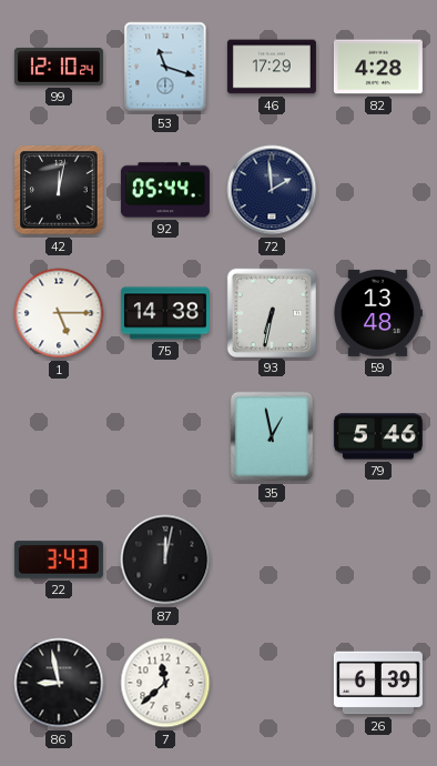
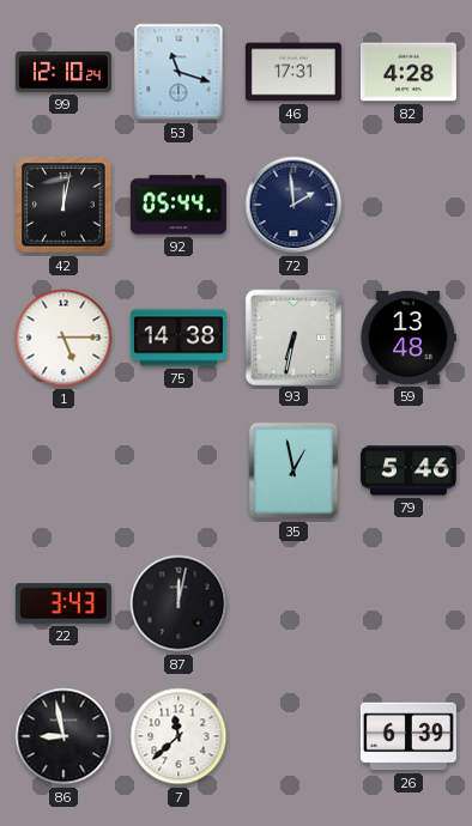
46: 17:29 -> 17:31
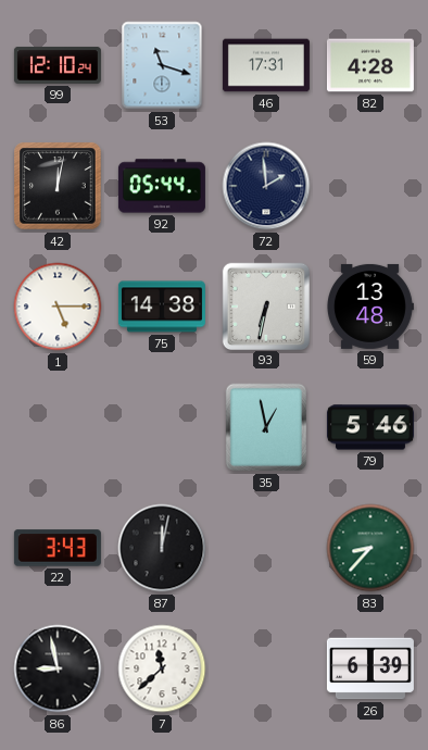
83: none -> 8:37
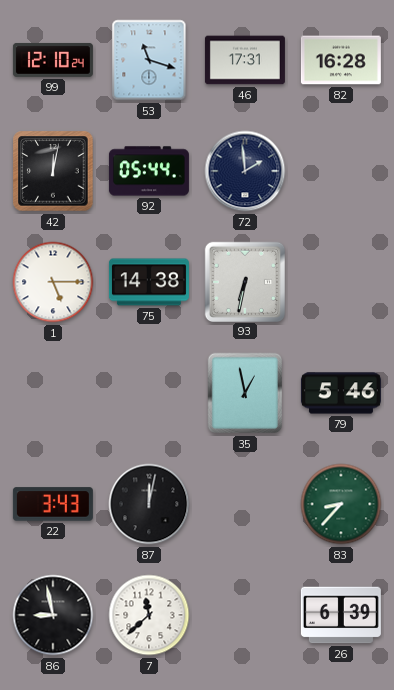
82: 4:28 -> 16:28
59: 13:48 -> none
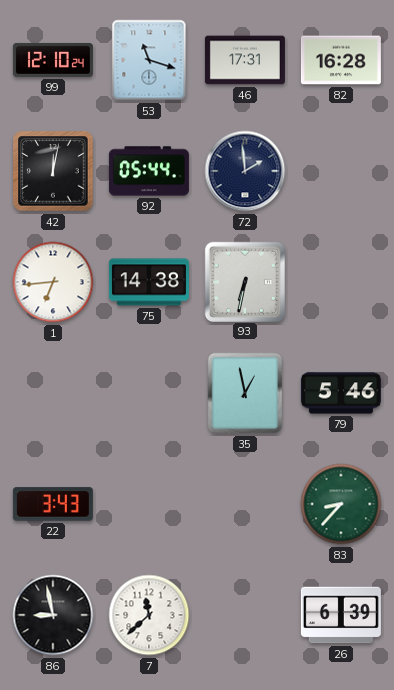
1: 5:15 -> 6:44
87: 12:02 -> none
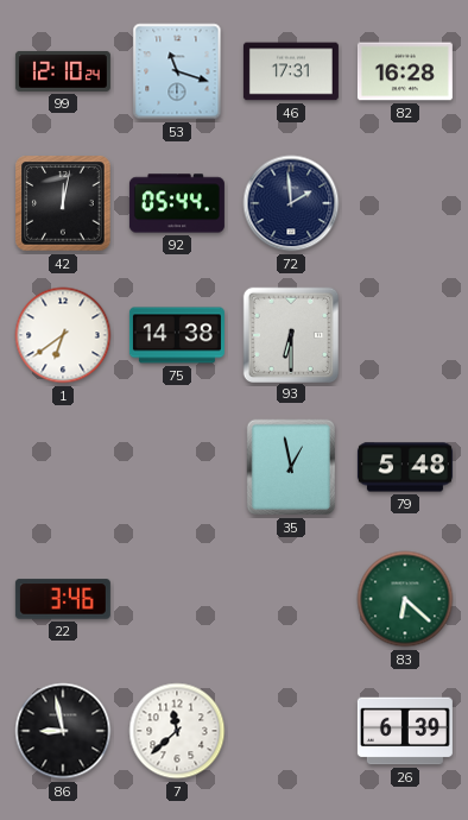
1: 6:44 -> 6:39
93: 6:32 -> 6:30
79: 5:46 -> 5:48
22: 3:43 -> 3:46
83: 8:37 -> 6:22
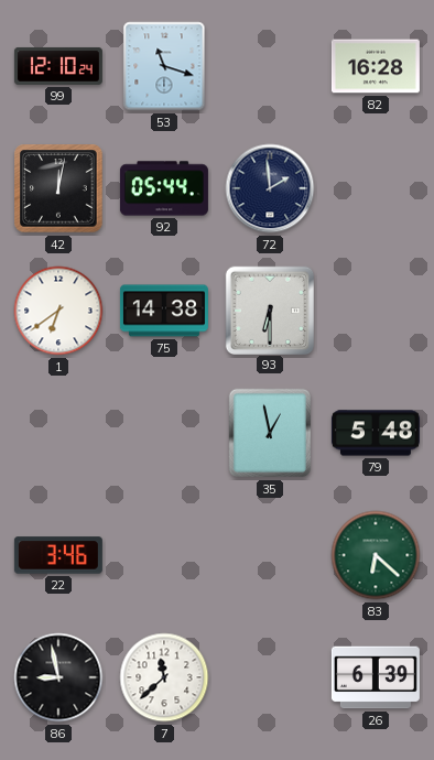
46: 17:31 -> none
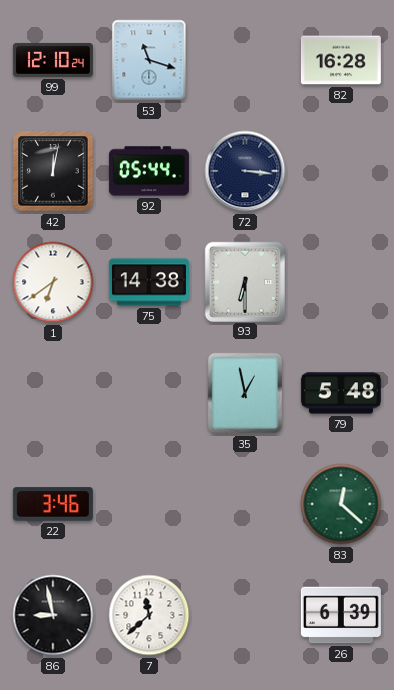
72: 1:59 -> 3:16
83: 6:22 -> 12:22
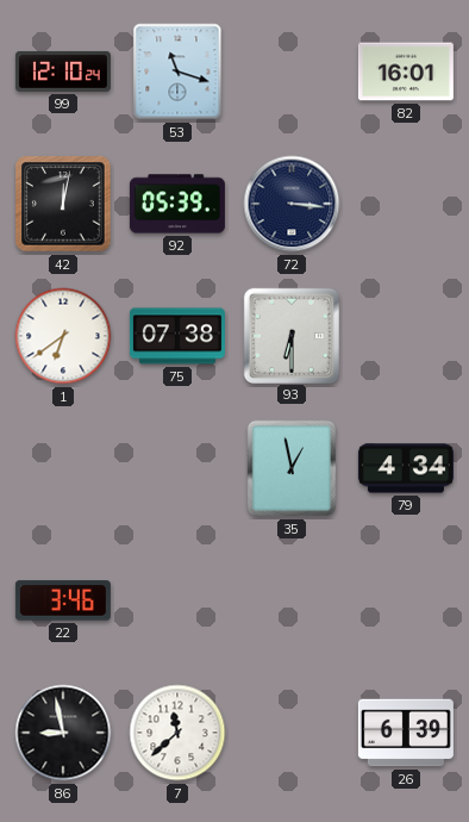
82: 16:28 -> 16:01
92: 05:44 -> 05:39
75: 14:38 -> 07:38
79: 5:48 -> 4:34
83: 12:22 -> none
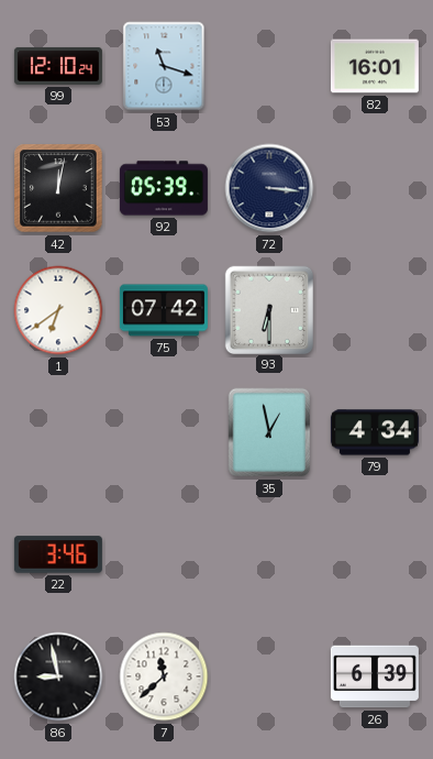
75: 07:38 -> 07:42
